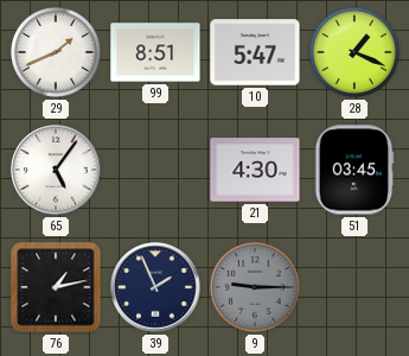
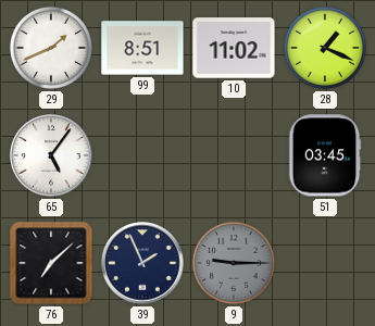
10: 5:47 -> 11:02
21: 4:30 -> none
76: 1:13 -> 7:08
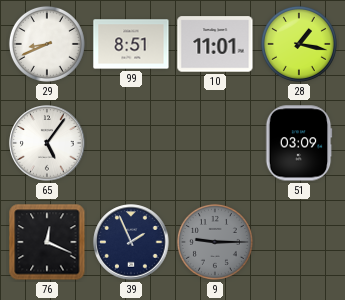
29: 1:41 -> 8:41
10: 11:02 -> 11:01
28: 1:19 -> 1:17
51: 03:45 -> 03:09
76: 7:08 -> 12:19
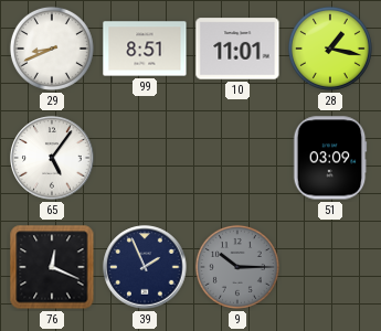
9: 9:15 -> 10:15
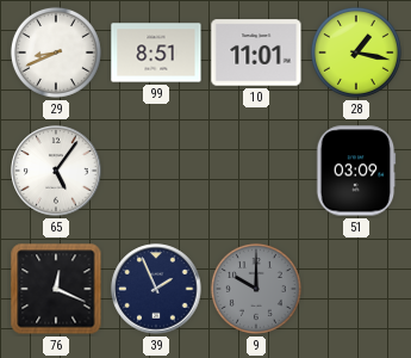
9: 10:15 -> 10:00
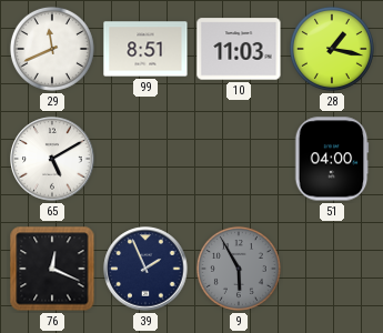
29: 8:41 -> 11:41
10: 11:01 -> 11:03
65: 5:06 -> 5:10
51: 03:09 -> 04:00
9: 10:00 -> 5:55
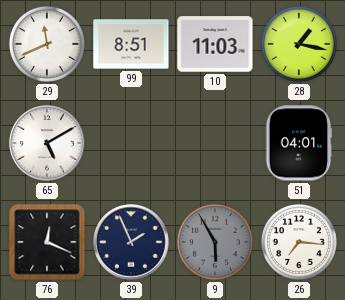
51: 04:00 -> 04:01
26: none -> 7:16
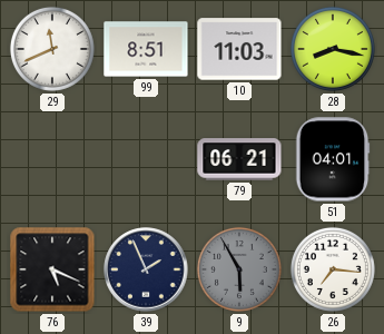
28: 1:17 -> 8:17
65: 5:10 -> none
79: none -> 06:21
76: 12:19 -> 5:19
